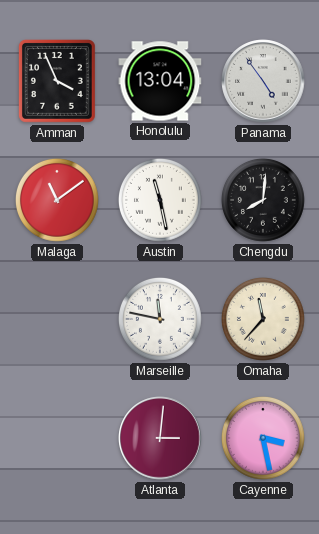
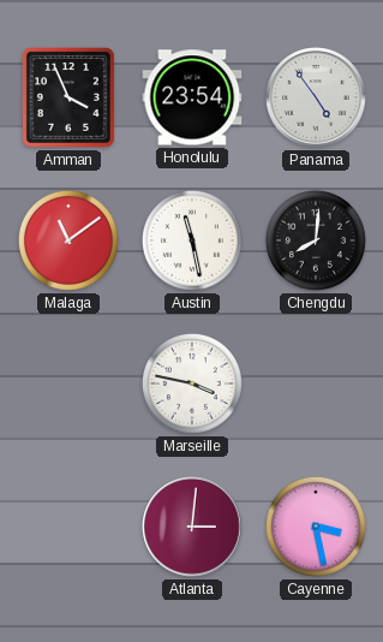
Honolulu: 13:04 -> 23:54
Marseille: 11:47 -> 3:47
Omaha: 11:37 -> none
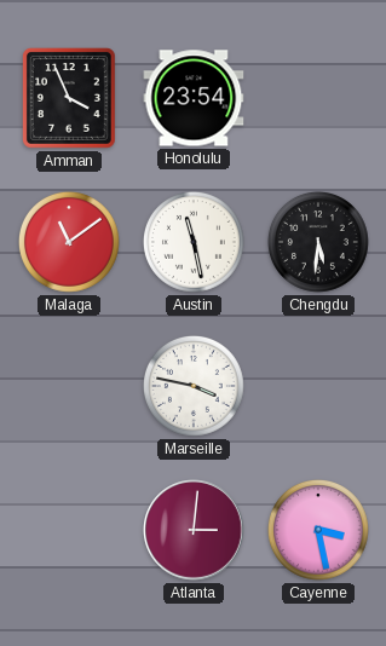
Panama: 4:54 -> none
Chengdu: 8:01 -> 5:31
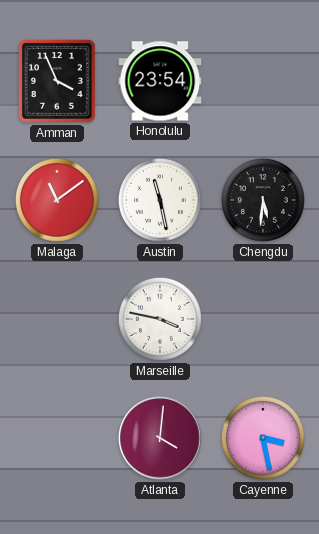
Atlanta: 3:01 -> 4:01
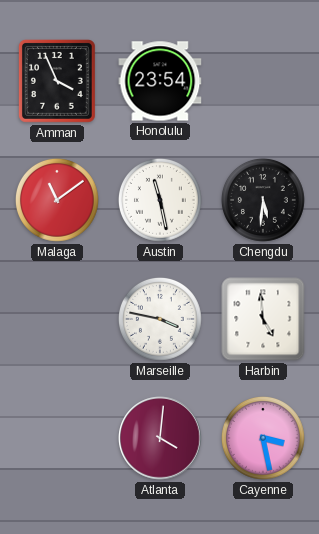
Harbin: none -> 4:59
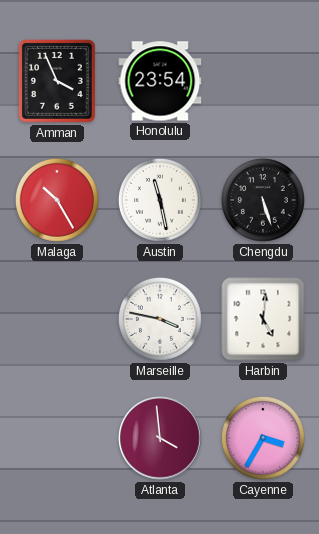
Malaga: 11:09 -> 10:25
Chengdu: 5:31 -> 5:27
Harbin: 4:59 -> 5:01
Atlanta: 4:01 -> 3:59
Cayenne: 3:28 -> 3:35
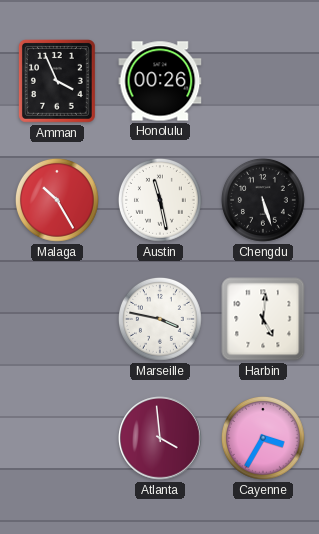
Honolulu: 23:54 -> 00:26
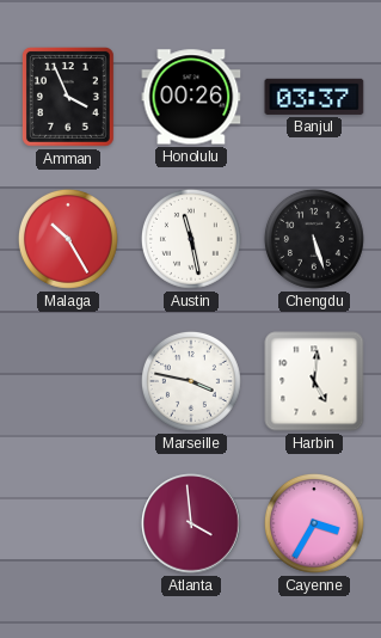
Banjul: none -> 03:37
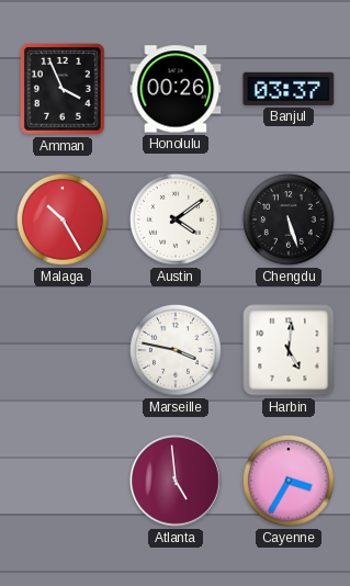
Austin: 11:28 -> 4:09
Atlanta: 3:59 -> 4:59
